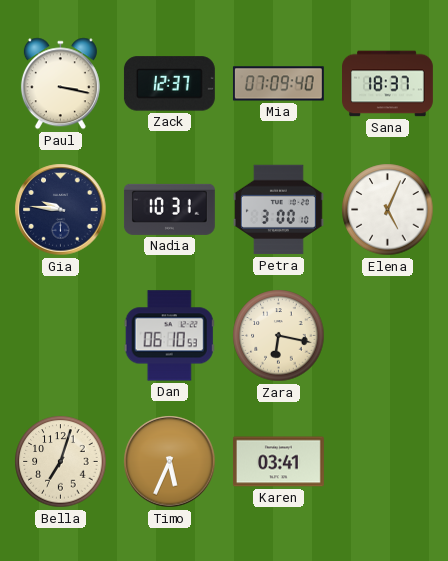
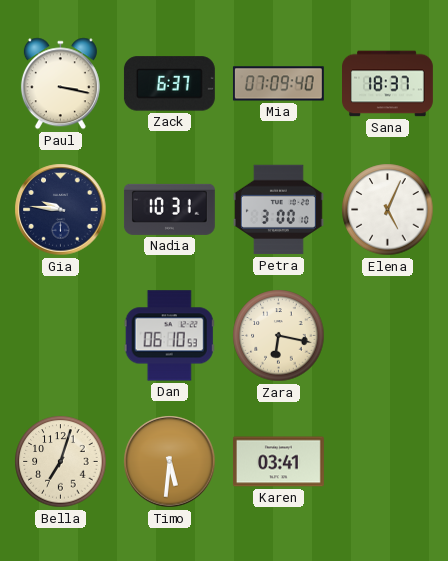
Zack: 12:37 -> 6:37
Timo: 5:34 -> 5:31
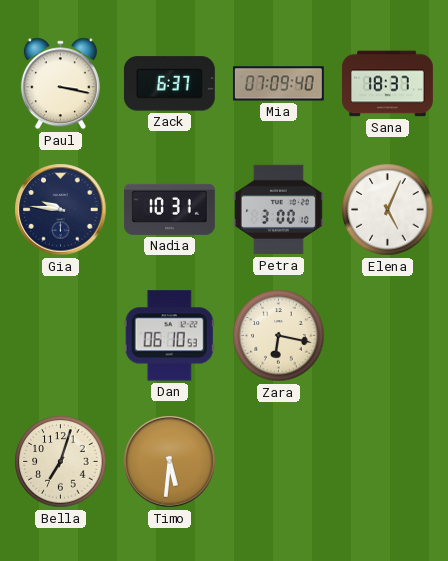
Karen: 03:41 -> none
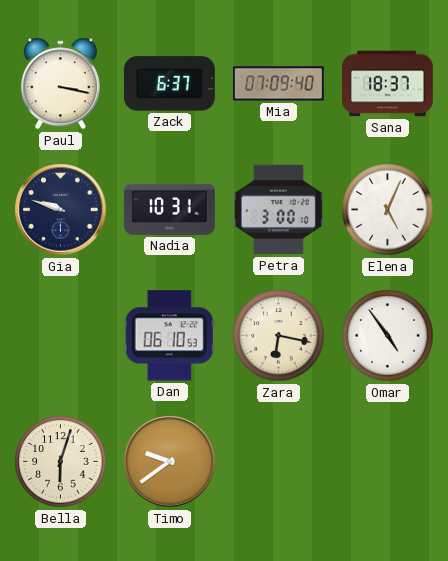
Gia: 9:46 -> 9:48
Omar: none -> 4:54
Bella: 7:03 -> 6:03
Timo: 5:31 -> 9:39
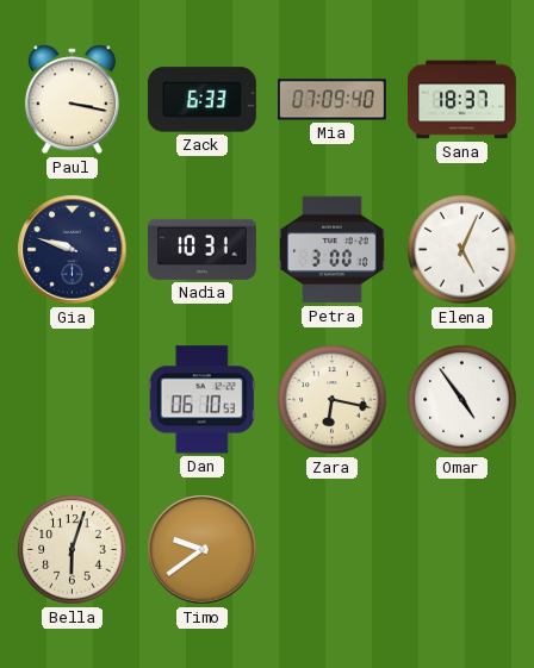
Zack: 6:37 -> 6:33
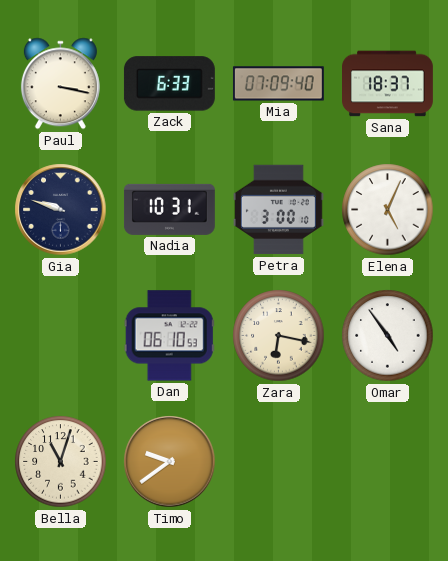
Bella: 6:03 -> 11:03
